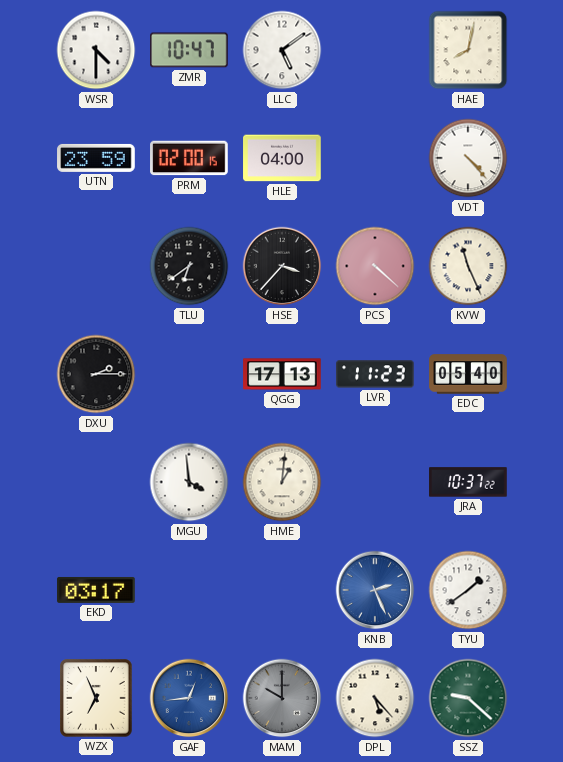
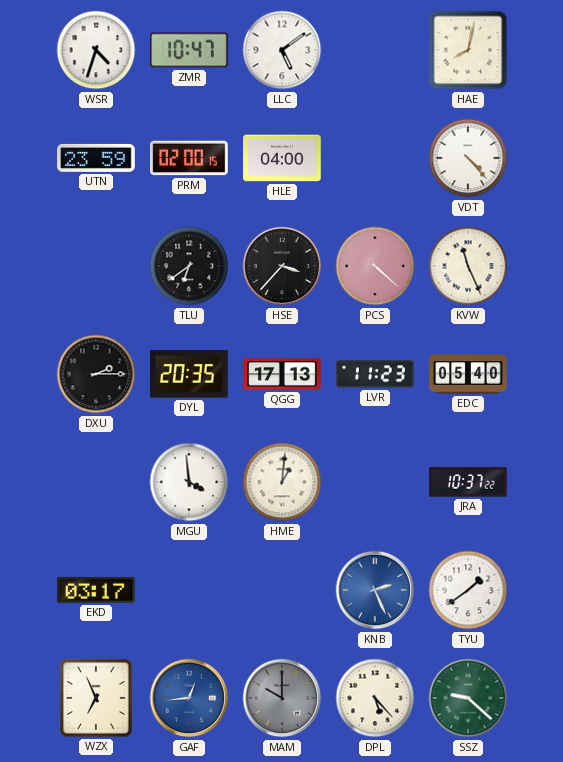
WSR: 4:30 -> 4:33
DYL: none -> 20:35
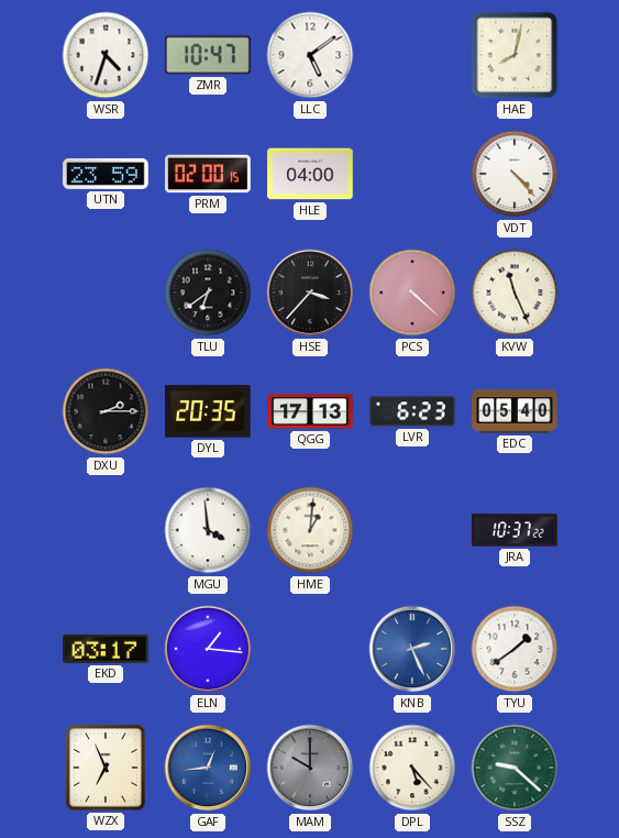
LVR: 11:23 -> 6:23
ELN: none -> 1:16
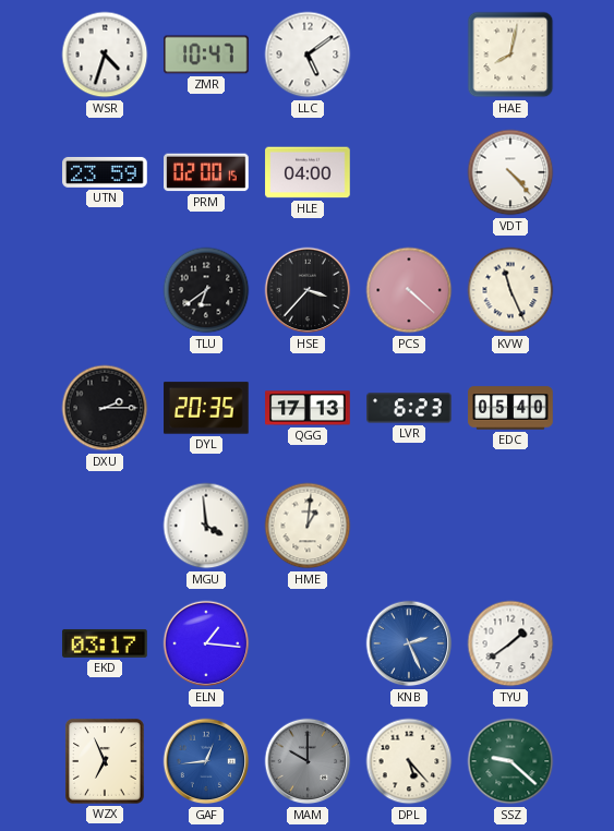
JRA: 10:37 -> none
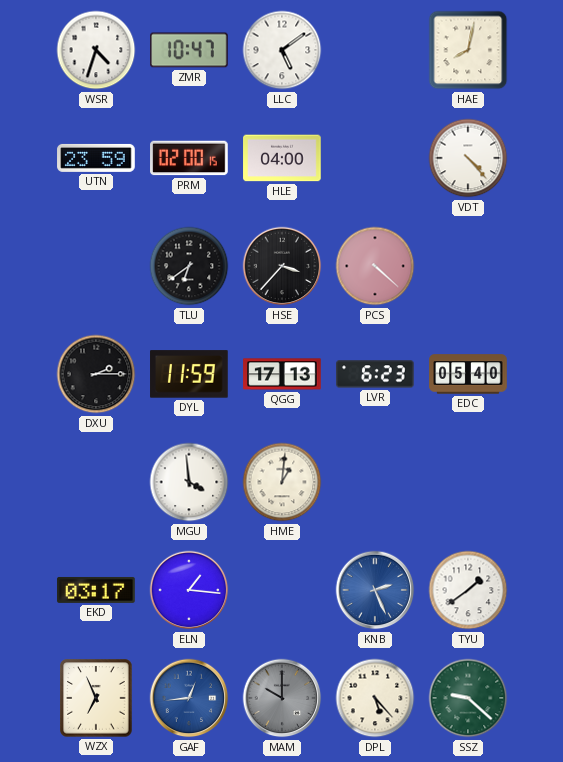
KVW: 11:26 -> none
DYL: 20:35 -> 11:59
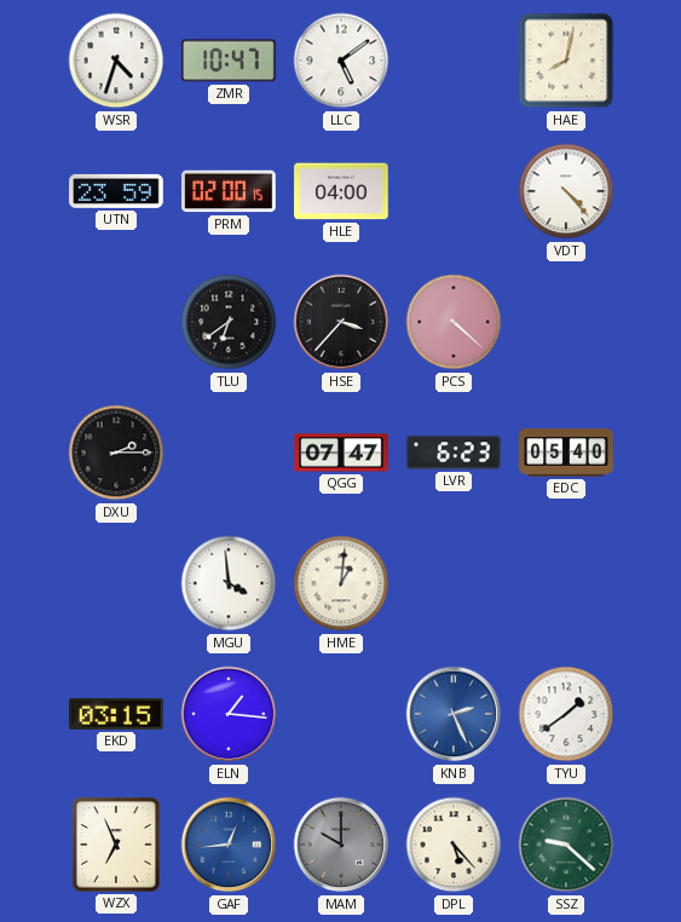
DYL: 11:59 -> none
QGG: 17:13 -> 07:47
EKD: 03:17 -> 03:15
